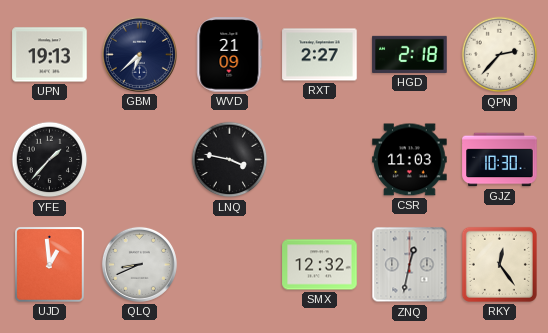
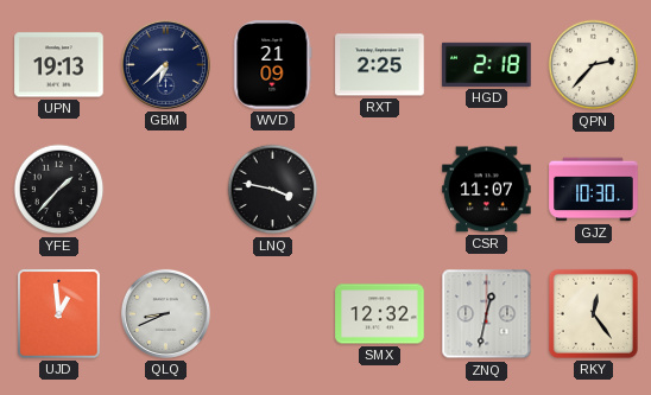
RXT: 2:27 -> 2:25
CSR: 11:03 -> 11:07
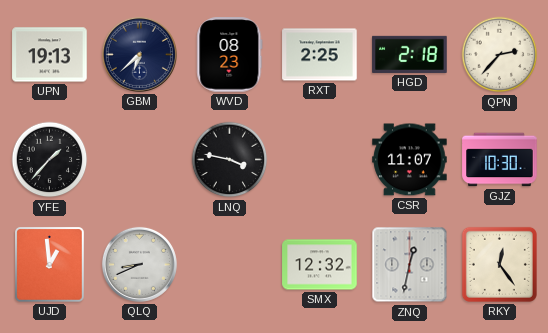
WVD: 21:09 -> 08:23
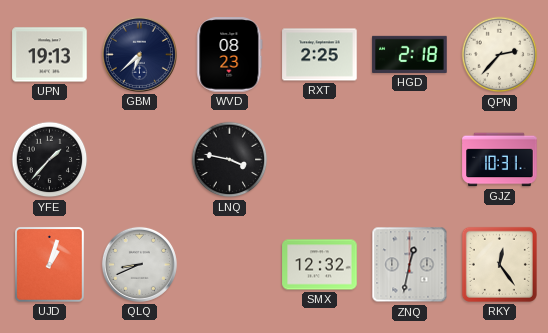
CSR: 11:07 -> none
GJZ: 10:30 -> 10:31
UJD: 12:59 -> 1:03
